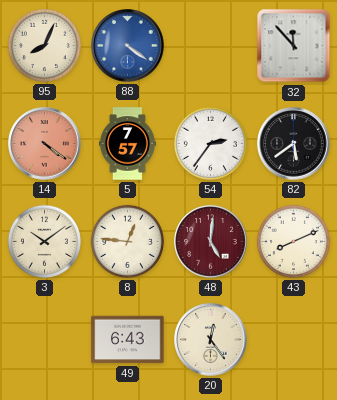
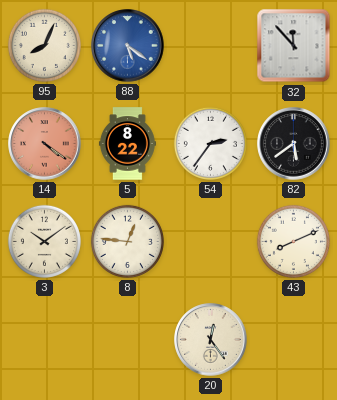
88: 4:21 -> 5:21
5: 7:57 -> 8:22
48: 5:01 -> none
49: 6:43 -> none
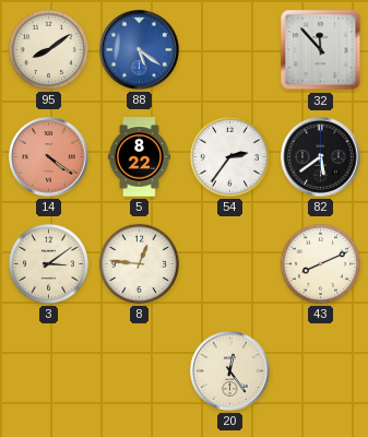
95: 8:04 -> 8:09
3: 10:09 -> 3:09
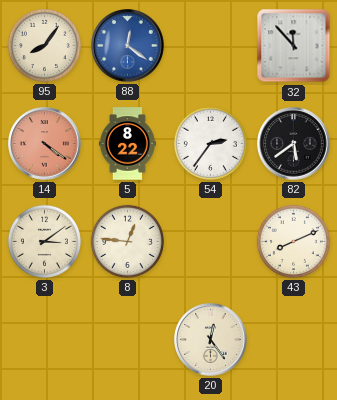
95: 8:09 -> 8:06
88: 5:21 -> 12:21
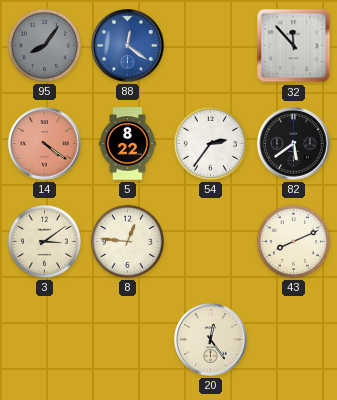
95 dial: cream -> grey
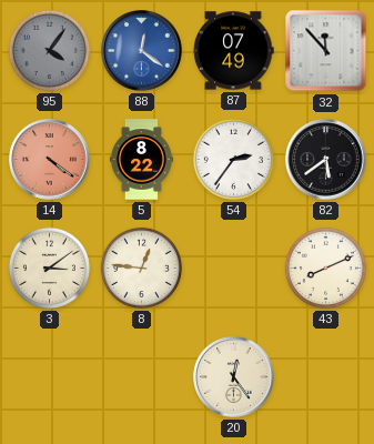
95: 8:06 -> 4:06
87: none -> 07:49
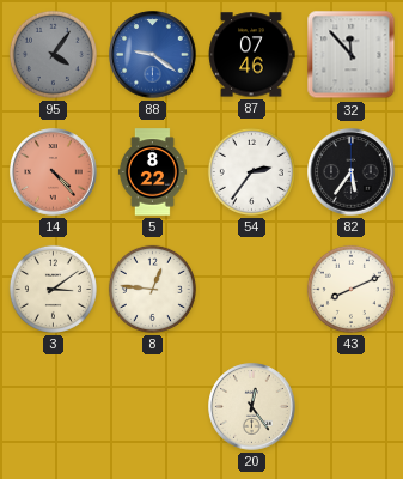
88: 12:21 -> 9:21
87: 07:49 -> 07:46
14: 4:21 -> 4:23
82: 5:39 -> 5:36
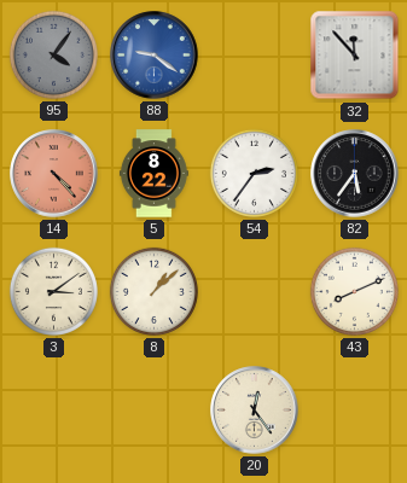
87: 07:46 -> none
8: 12:46 -> 1:08
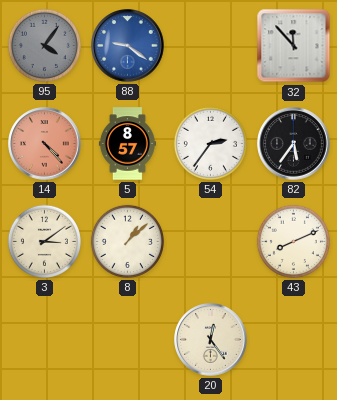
5: 8:22 -> 8:57
